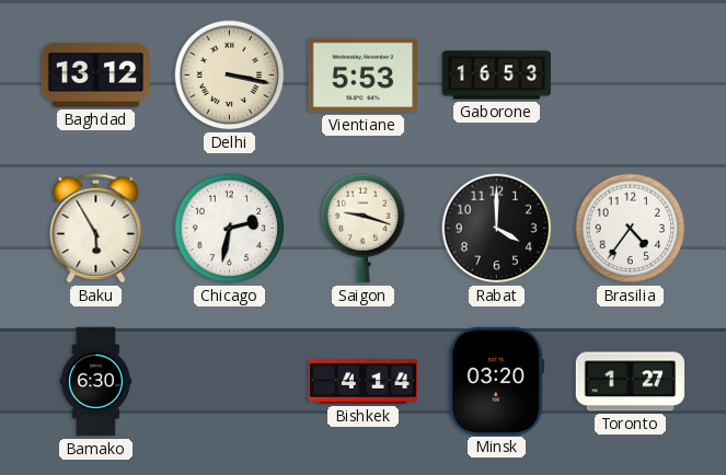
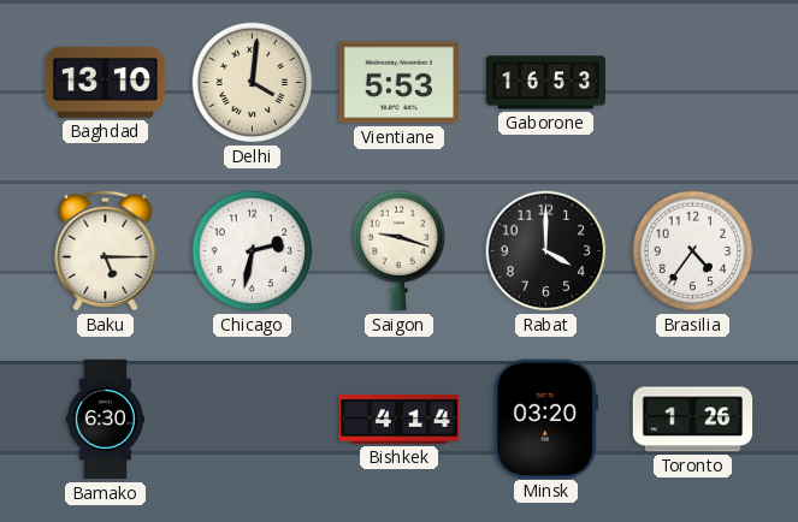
Baghdad: 13:12 -> 13:10
Delhi: 3:17 -> 4:01
Baku: 5:55 -> 5:15
Toronto: 1:27 -> 1:26
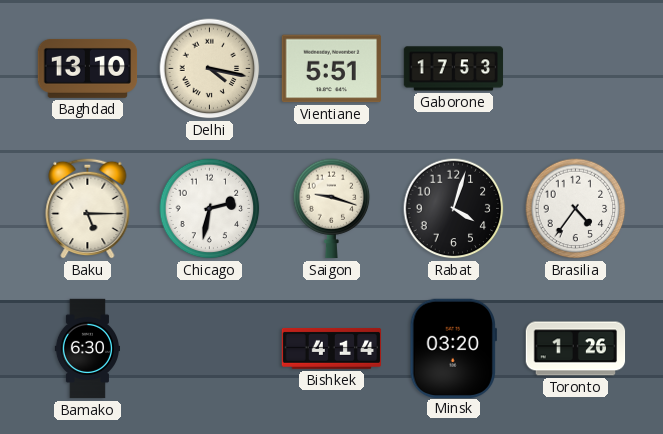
Delhi: 4:01 -> 4:17
Vientiane: 5:53 -> 5:51
Gaborone: 16:53 -> 17:53
Rabat: 4:00 -> 4:03
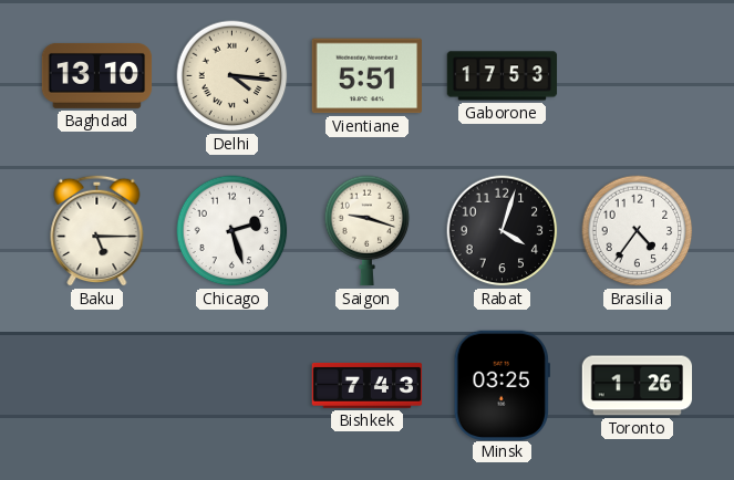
Delhi: 4:17 -> 4:16
Chicago: 2:32 -> 2:27
Bamako: 6:30 -> none
Bishkek: 4:14 -> 7:43
Minsk: 03:20 -> 03:25
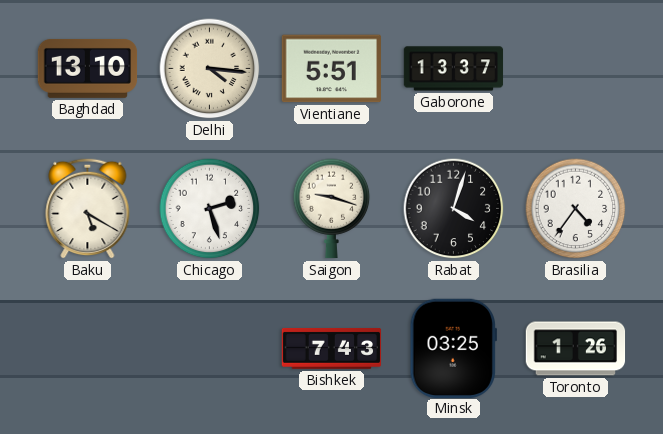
Gaborone: 17:53 -> 13:37
Baku: 5:15 -> 5:20
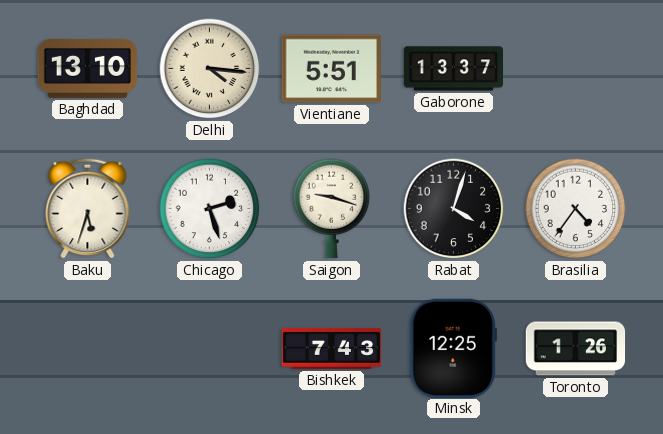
Baku: 5:20 -> 5:33
Minsk: 03:25 -> 12:25
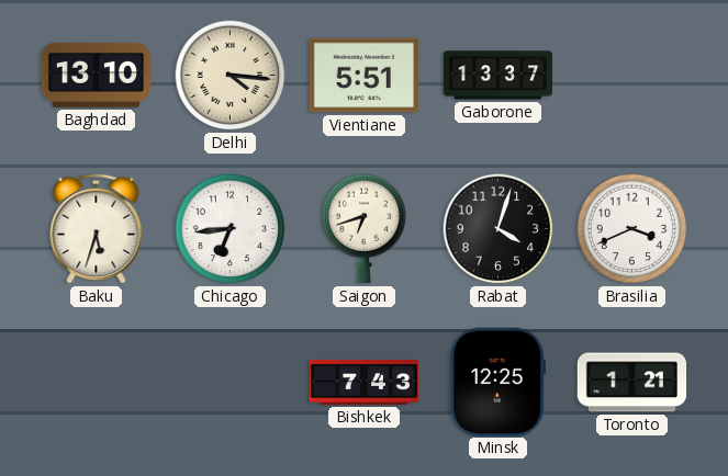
Chicago: 2:27 -> 6:44
Saigon: 9:18 -> 6:42
Brasilia: 4:36 -> 3:41
Toronto: 1:26 -> 1:21
